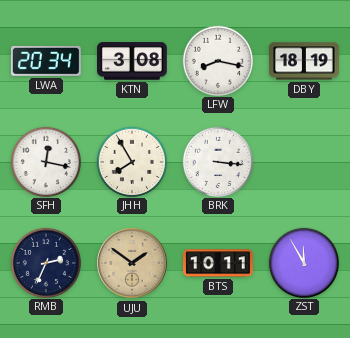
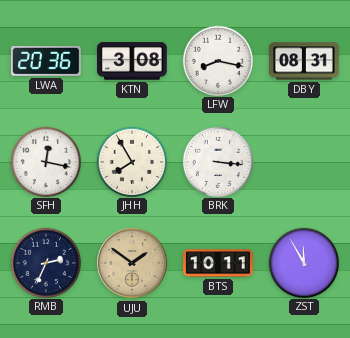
LWA: 20:34 -> 20:36
DBY: 18:19 -> 08:31
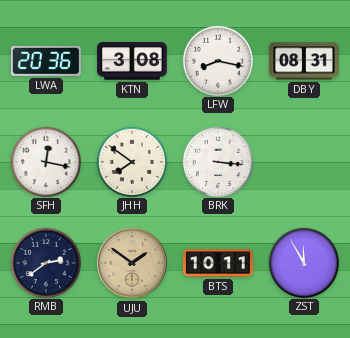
JHH: 7:55 -> 7:51
RMB: 2:34 -> 2:39
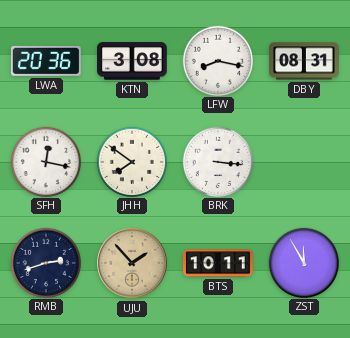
RMB: 2:39 -> 2:42
UJU: 1:51 -> 1:53
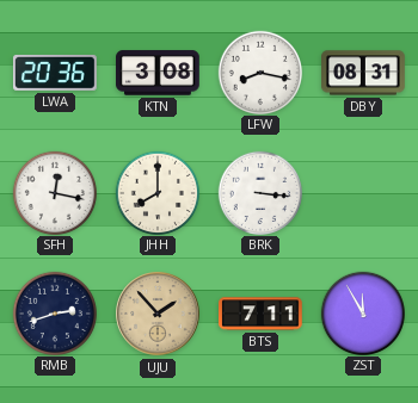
JHH: 7:51 -> 8:00
BTS: 10:11 -> 7:11
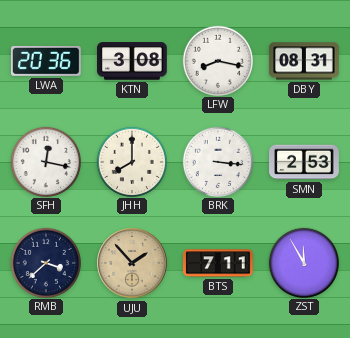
SMN: none -> 2:53
RMB: 2:42 -> 3:38
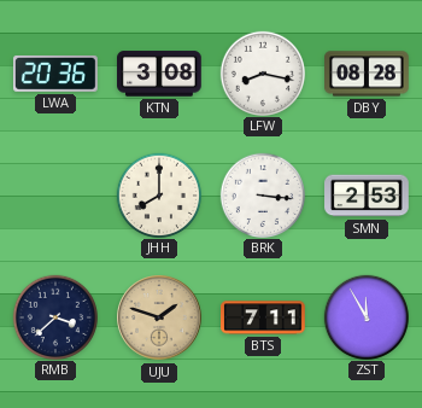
DBY: 08:31 -> 08:28
SFH: 12:17 -> none
UJU: 1:53 -> 1:48
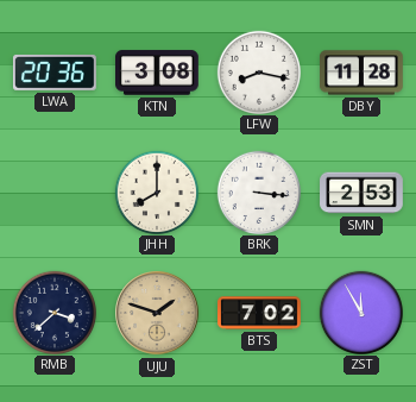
DBY: 08:28 -> 11:28
BTS: 7:11 -> 7:02
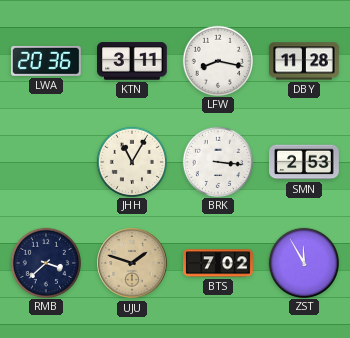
KTN: 3:08 -> 3:11
JHH: 8:00 -> 11:05
